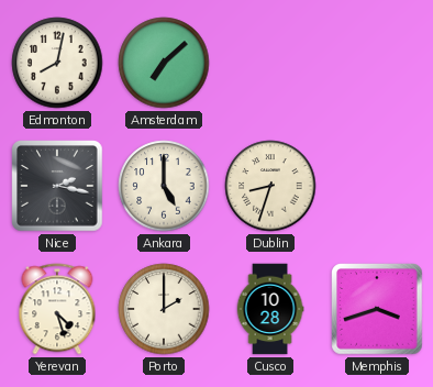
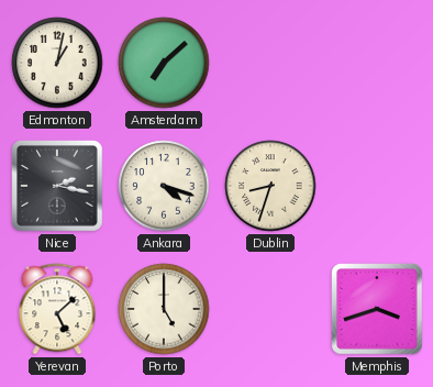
Edmonton: 8:02 -> 1:02
Ankara: 5:00 -> 4:18
Yerevan: 4:27 -> 5:08
Porto: 2:00 -> 5:00
Cusco: 10:28 -> none
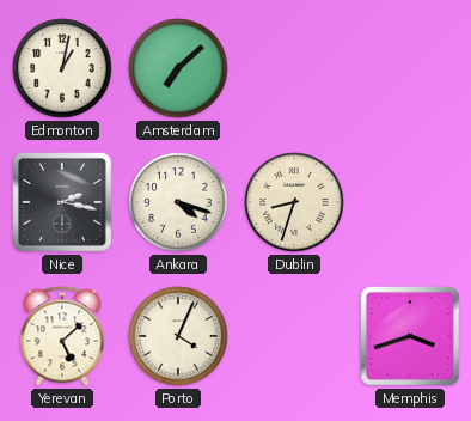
Porto: 5:00 -> 4:04
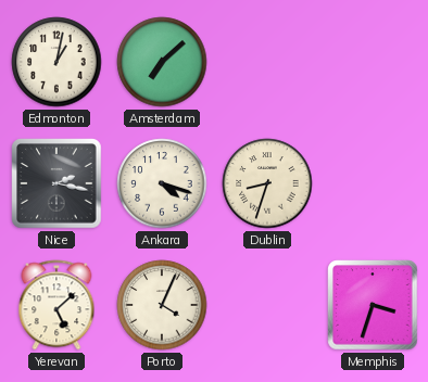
Memphis: 3:42 -> 3:33
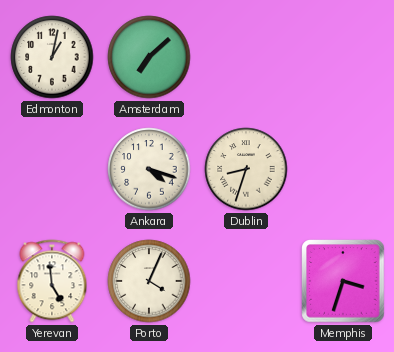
Nice: 2:17 -> none
Yerevan: 5:08 -> 4:59
